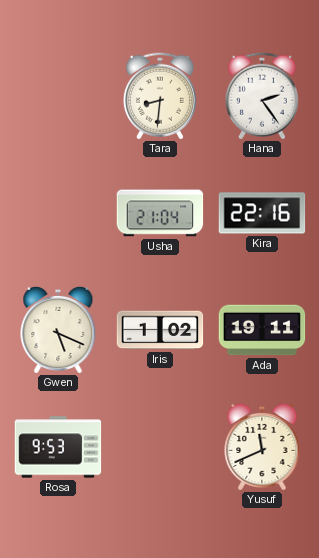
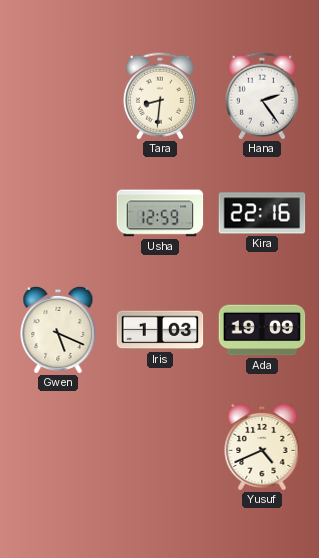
Usha: 21:04 -> 12:59
Iris: 1:02 -> 1:03
Ada: 19:11 -> 19:09
Rosa: 9:53 -> none
Yusuf: 11:41 -> 4:41
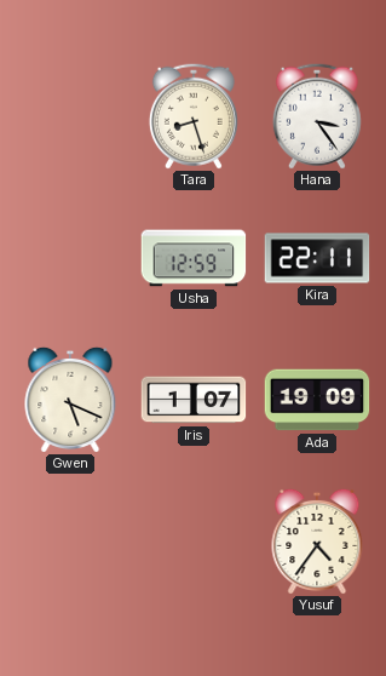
Tara: 8:31 -> 8:27
Hana: 2:24 -> 3:24
Kira: 22:16 -> 22:11
Iris: 1:03 -> 1:07
Yusuf: 4:41 -> 4:36
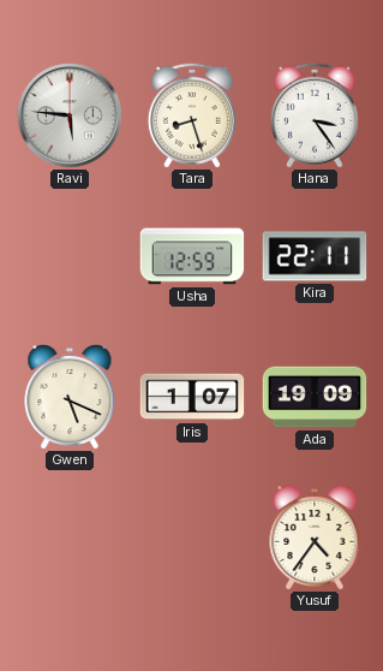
Ravi: none -> 5:46
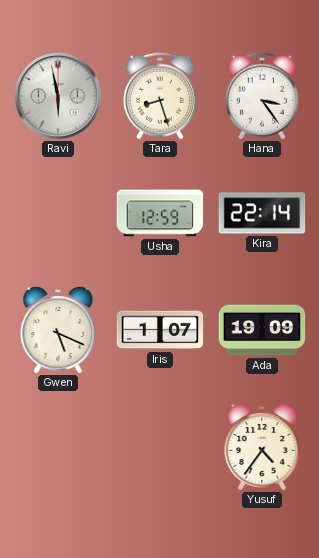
Ravi: 5:46 -> 5:58
Kira: 22:11 -> 22:14
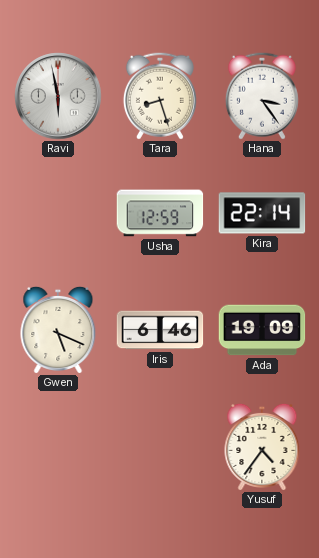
Iris: 1:07 -> 6:46
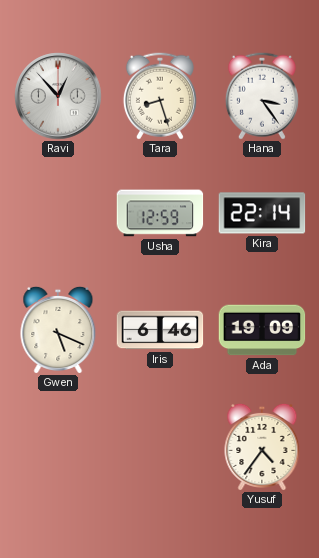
Ravi: 5:58 -> 12:53
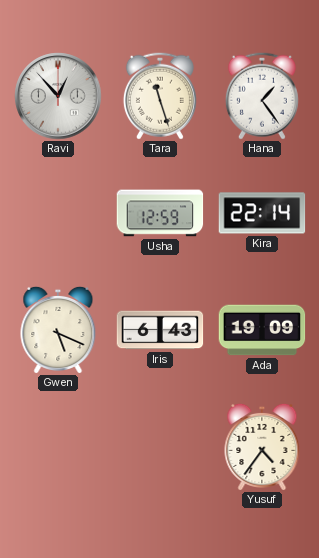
Tara: 8:27 -> 11:27
Hana: 3:24 -> 1:24
Iris: 6:46 -> 6:43
